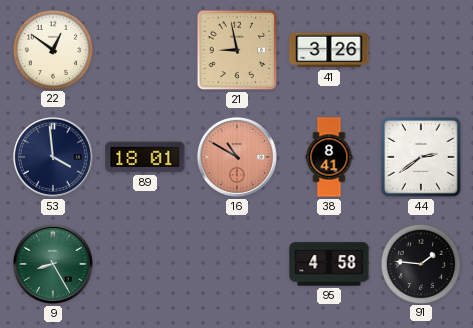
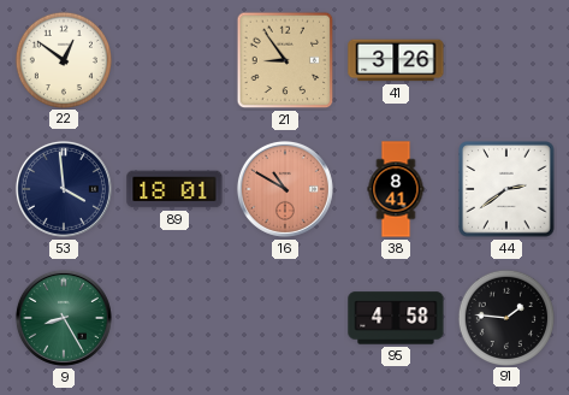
21: 8:58 -> 8:54
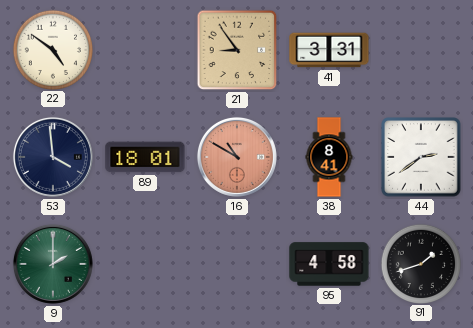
22: 12:51 -> 4:51
41: 3:26 -> 3:31
9: 8:25 -> 2:00
91: 1:46 -> 1:42
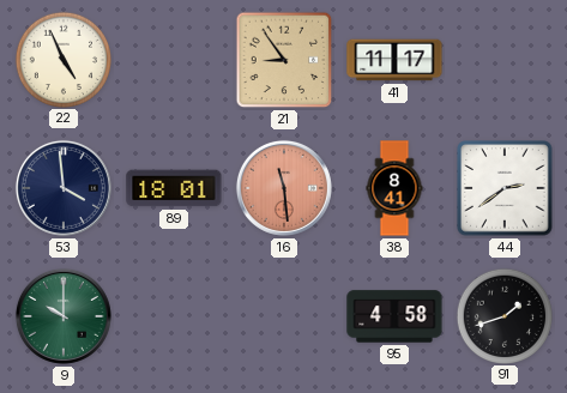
22: 4:51 -> 4:56
41: 3:31 -> 11:17
16: 10:50 -> 11:29
9: 2:00 -> 10:00
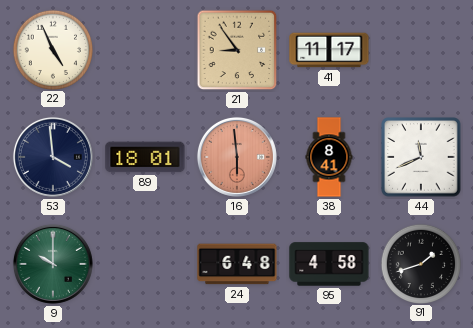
16: 11:29 -> 5:59
44: 2:39 -> 11:41
24: none -> 6:48
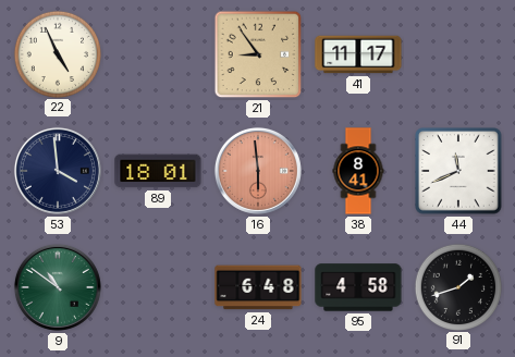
9: 10:00 -> 10:51
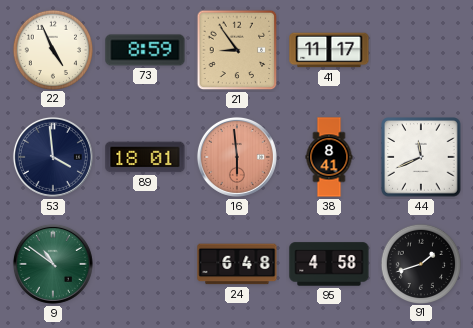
73: none -> 8:59
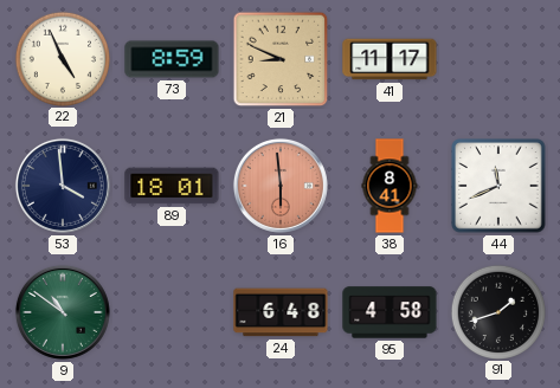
21: 8:54 -> 8:49
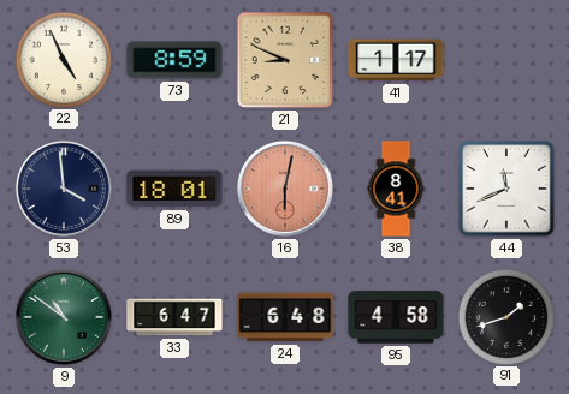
41: 11:17 -> 1:17
16: 5:59 -> 6:02
33: none -> 6:47
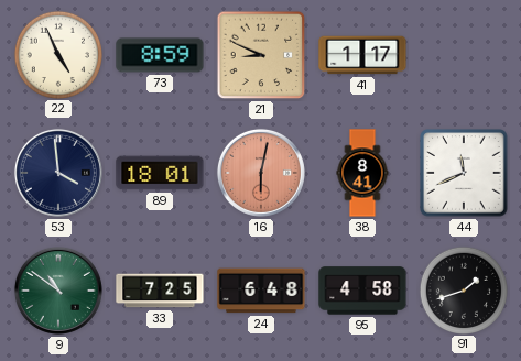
33: 6:47 -> 7:25
